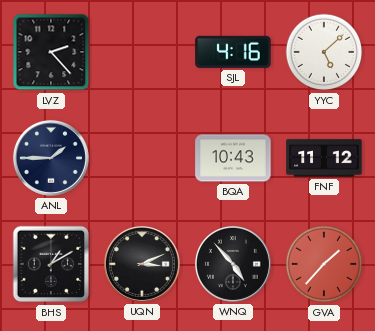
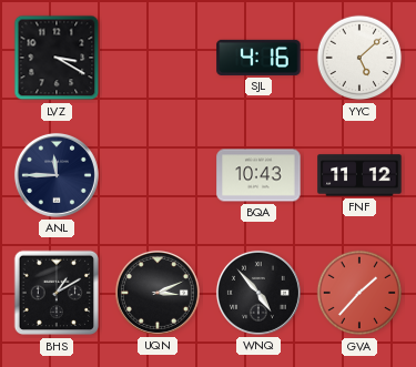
LVZ: 2:23 -> 3:20
ANL: 1:45 -> 11:45
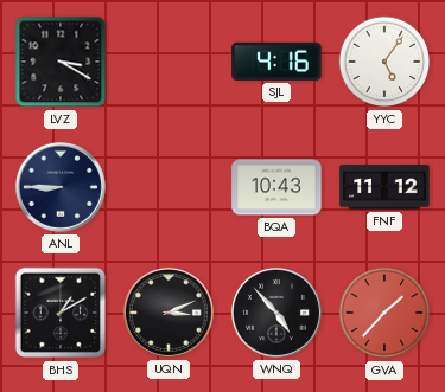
YYC: 5:08 -> 5:06
ANL: 11:45 -> 8:45
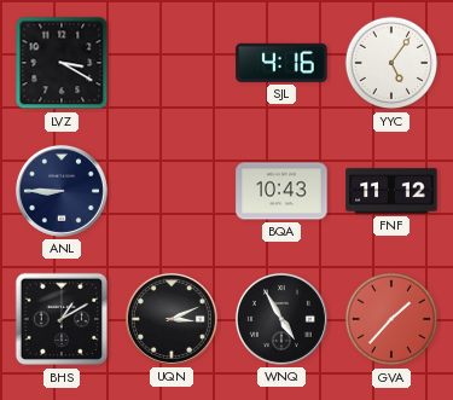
WNQ: 4:53 -> 4:55
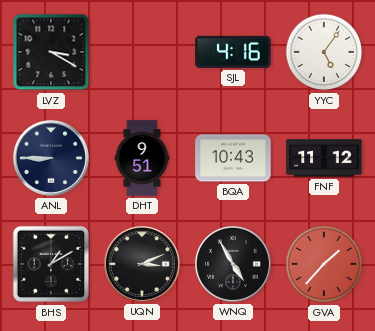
DHT: none -> 9:51
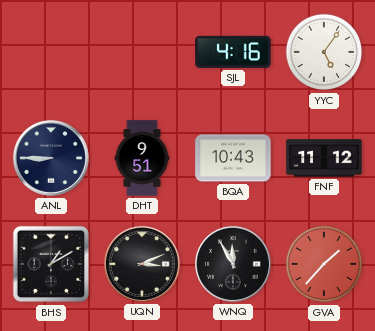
LVZ: 3:20 -> none
WNQ: 4:55 -> 11:55
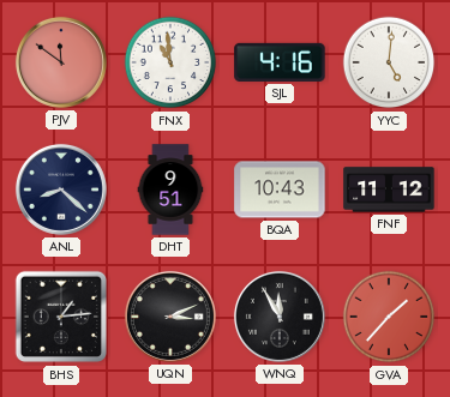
PJV: none -> 11:51
FNX: none -> 10:59
YYC: 5:06 -> 5:01
ANL: 8:45 -> 8:22
BHS: 1:10 -> 1:14
